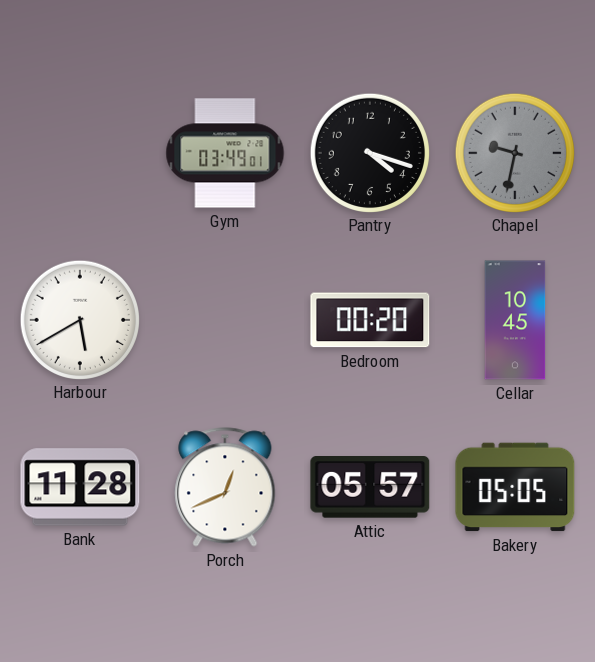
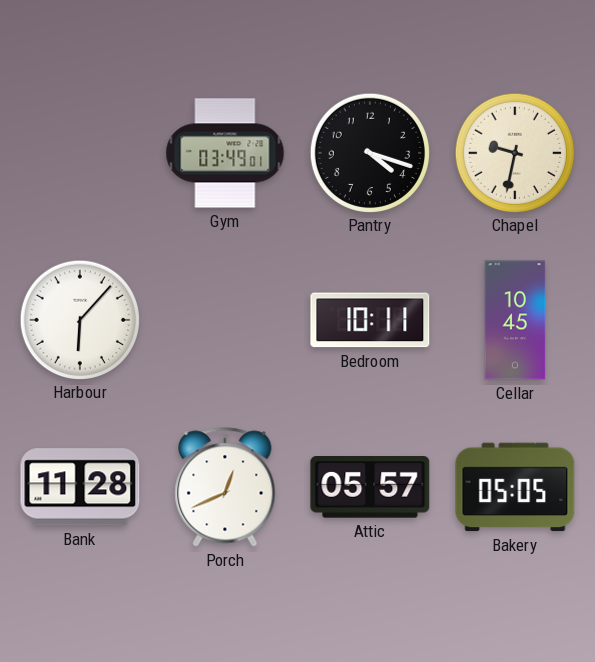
Chapel dial: grey -> cream
Harbour: 5:40 -> 6:07
Bedroom: 00:20 -> 10:11
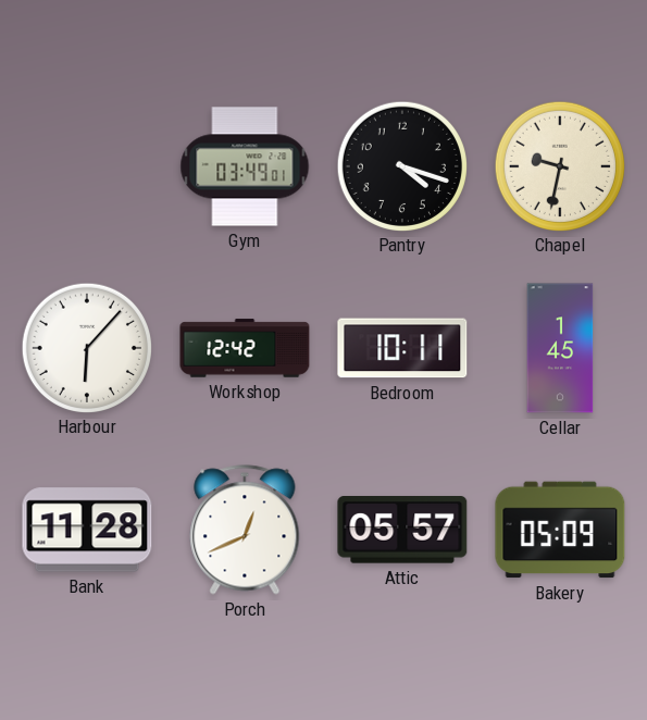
Workshop: none -> 12:42
Cellar: 10:45 -> 1:45
Bakery: 05:05 -> 05:09
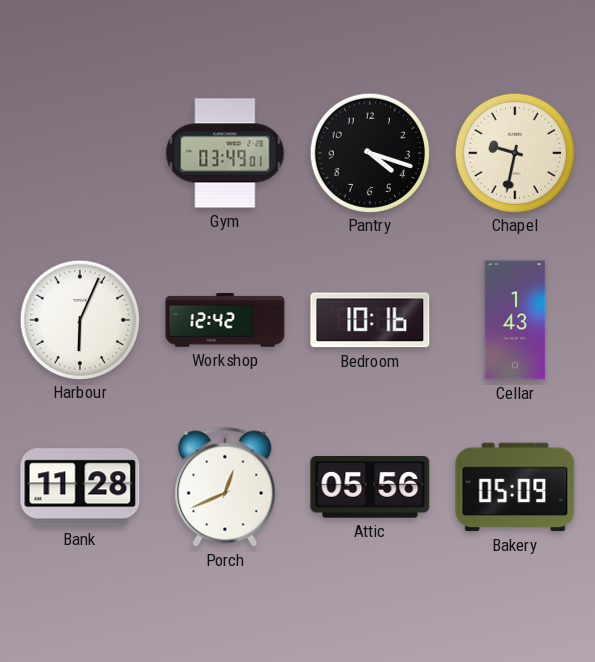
Harbour: 6:07 -> 6:04
Bedroom: 10:11 -> 10:16
Cellar: 1:45 -> 1:43
Attic: 05:57 -> 05:56
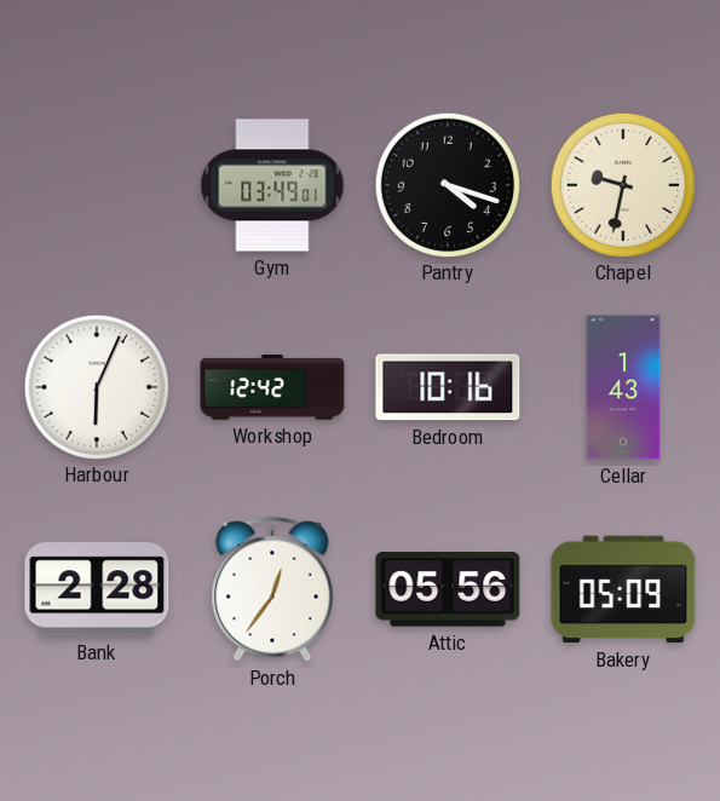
Bank: 11:28 -> 2:28
Porch: 12:41 -> 12:36
